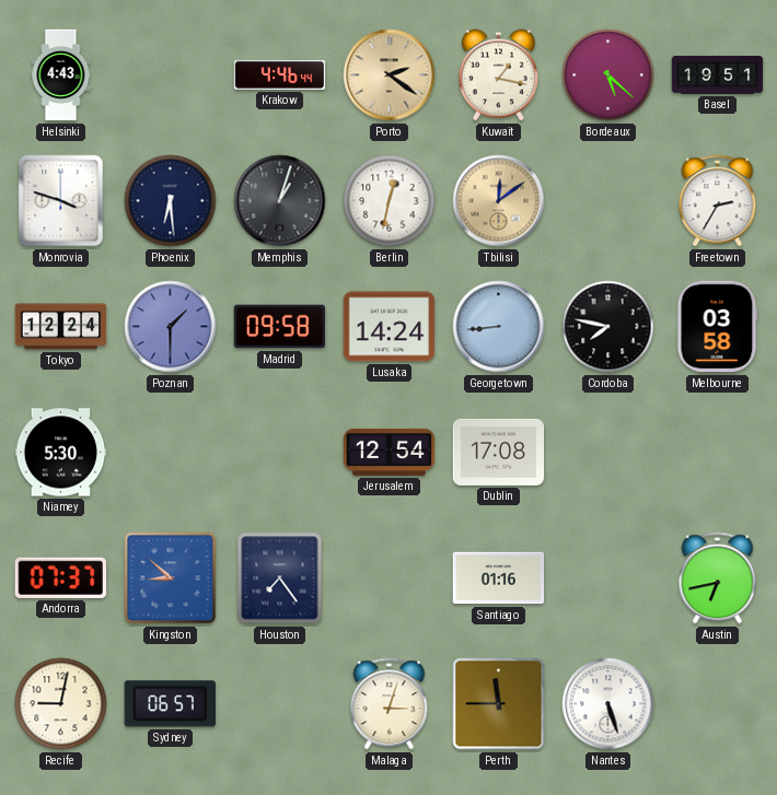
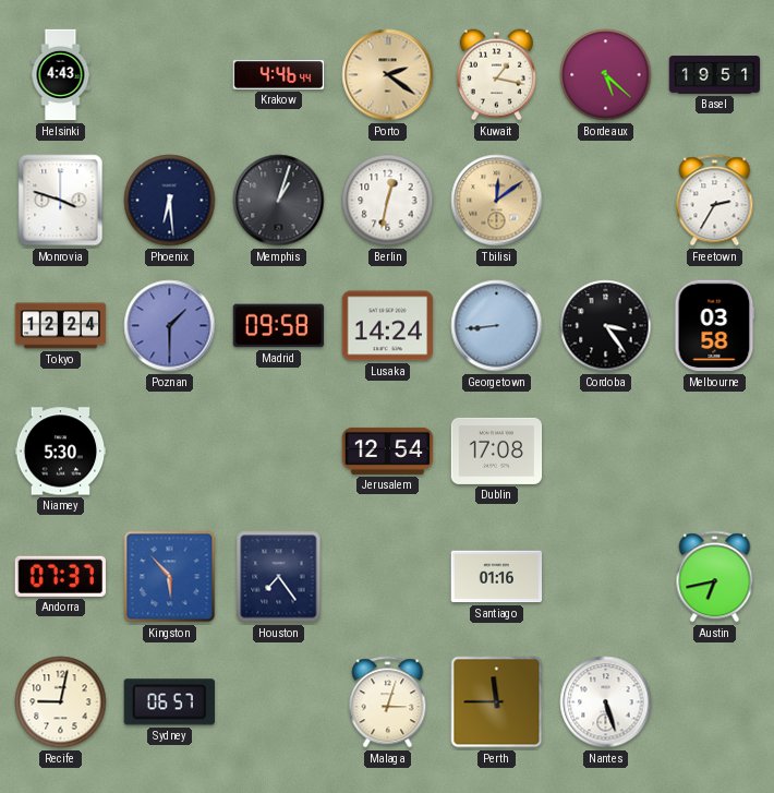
Cordoba: 7:47 -> 3:24
Kingston: 8:52 -> 5:53
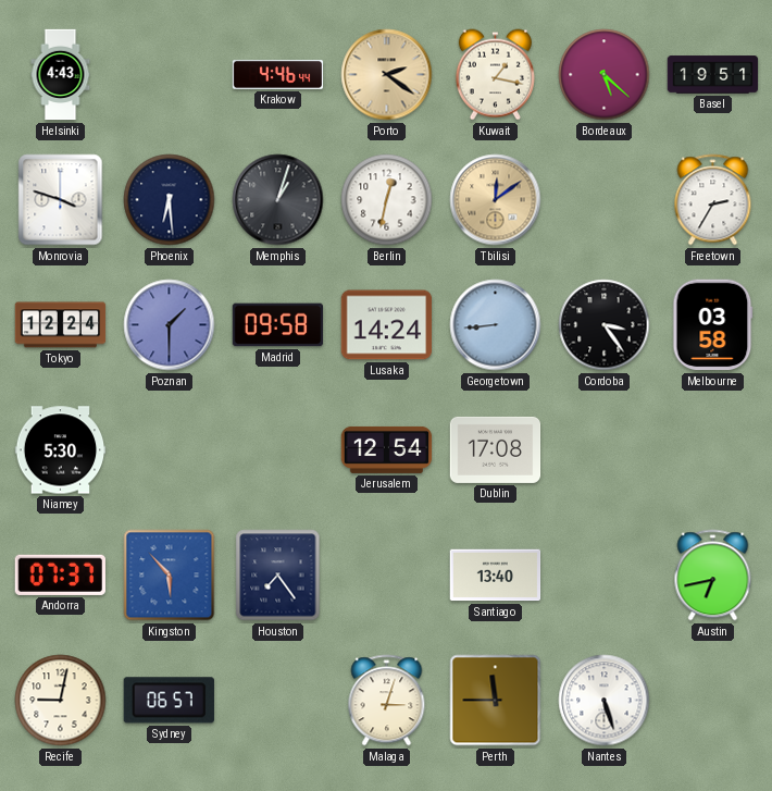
Santiago: 01:16 -> 13:40
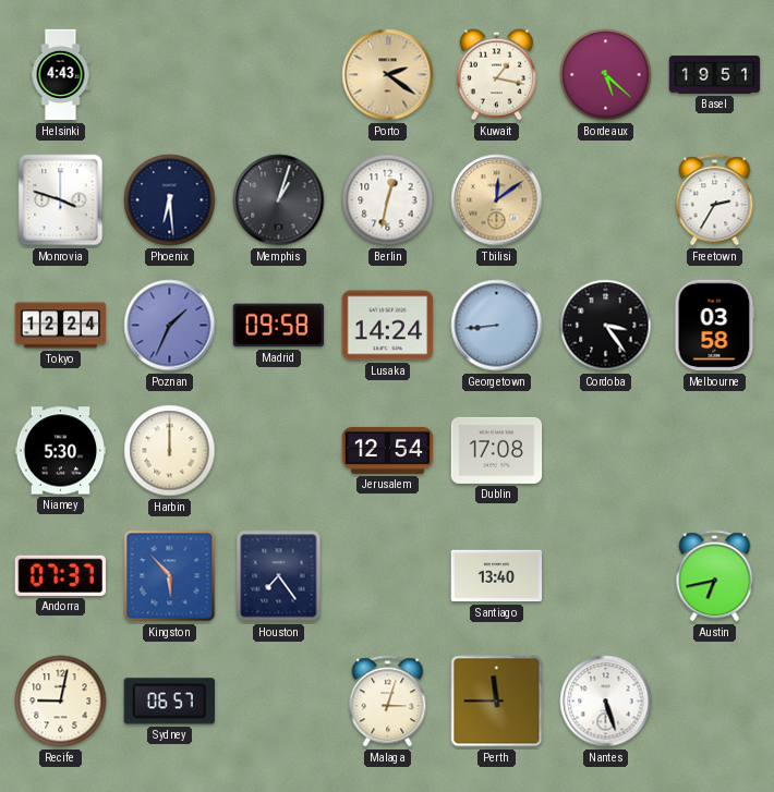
Krakow: 4:46 -> none
Poznan: 1:30 -> 1:34
Harbin: none -> 12:00
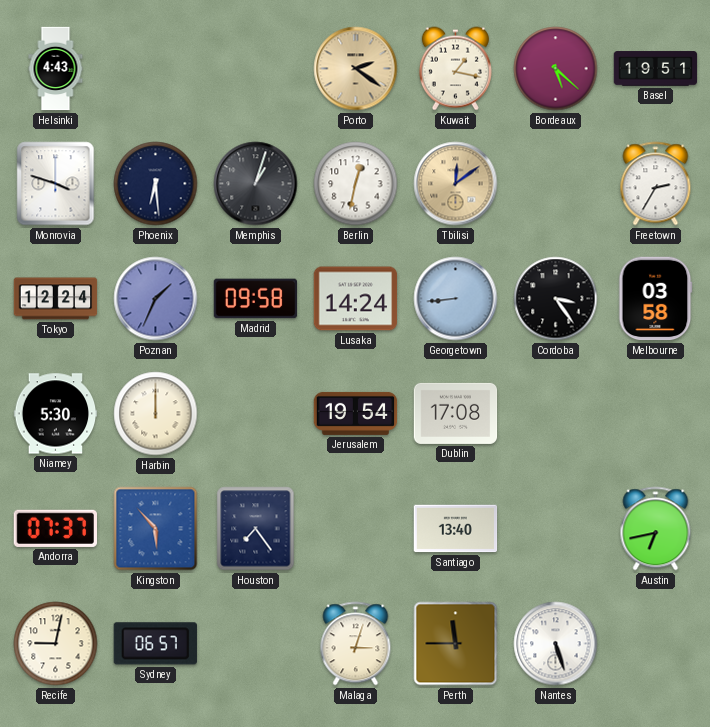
Jerusalem: 12:54 -> 19:54
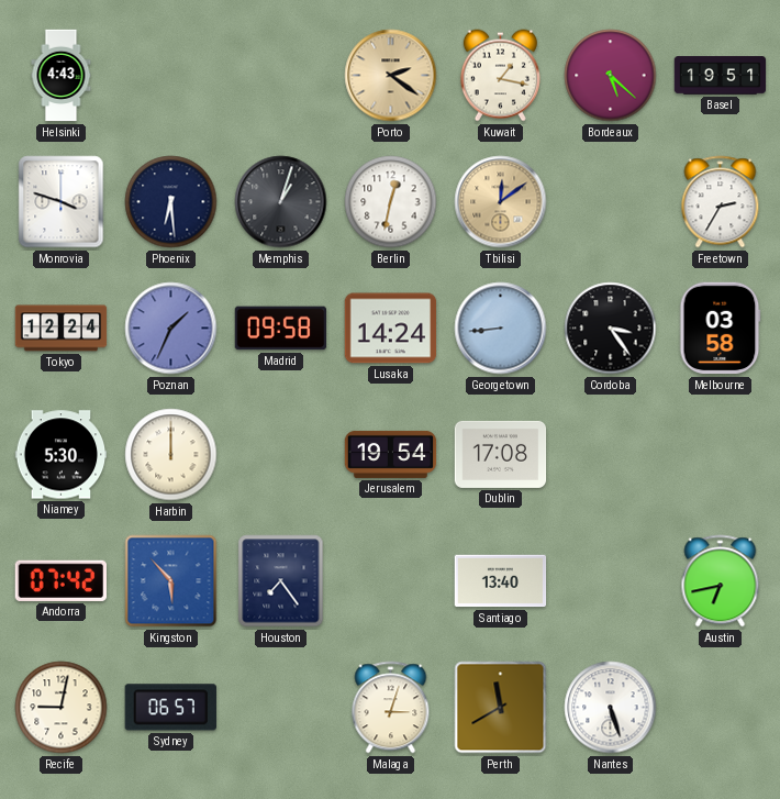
Andorra: 07:37 -> 07:42
Perth: 11:45 -> 11:40
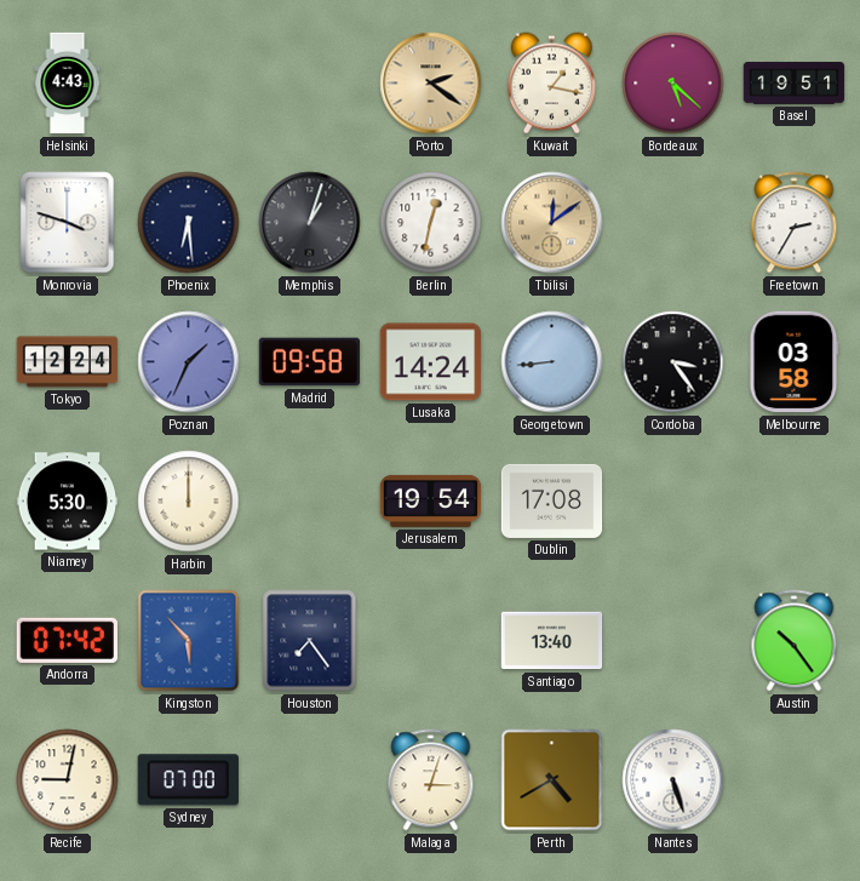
Austin: 6:43 -> 10:24
Sydney: 06:57 -> 07:00
Perth: 11:40 -> 4:40
